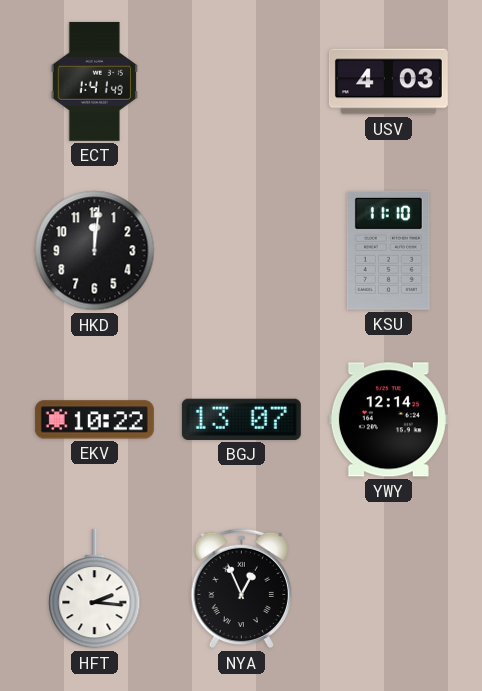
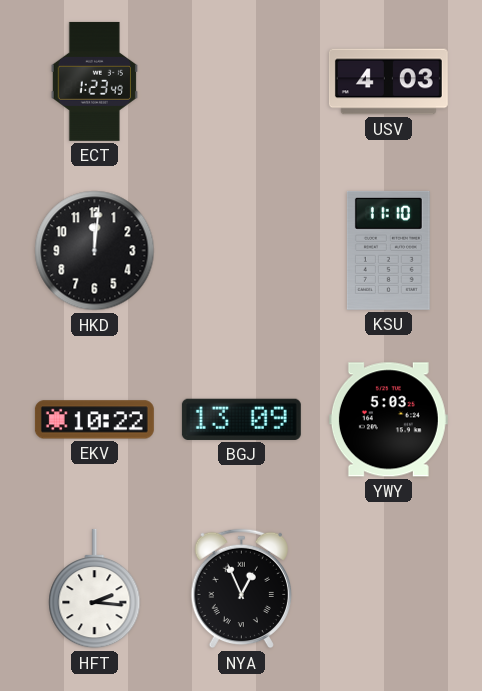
ECT: 1:41 -> 1:23
BGJ: 13:07 -> 13:09
YWY: 12:14 -> 5:03
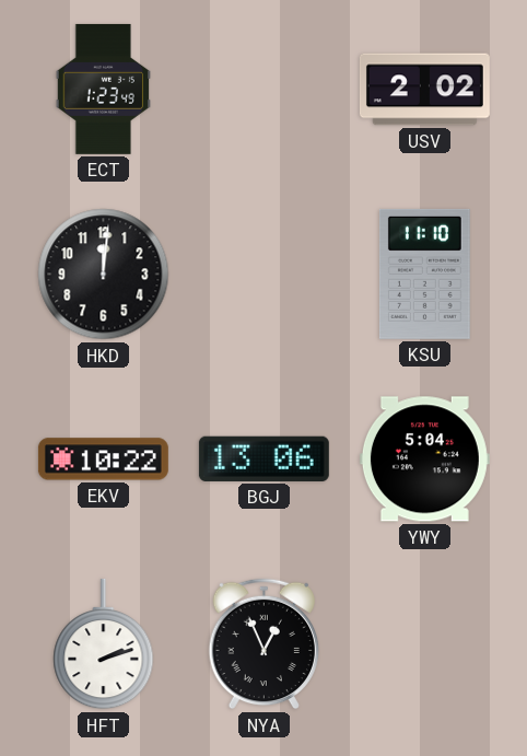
USV: 4:03 -> 2:02
BGJ: 13:09 -> 13:06
YWY: 5:03 -> 5:04
HFT: 2:16 -> 2:12
